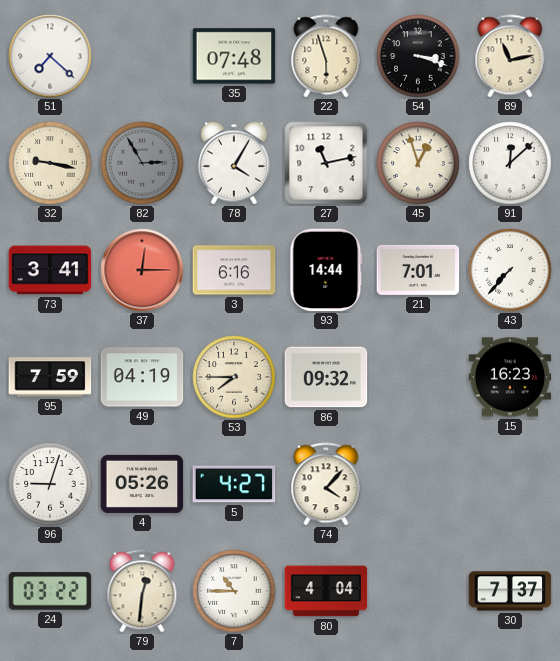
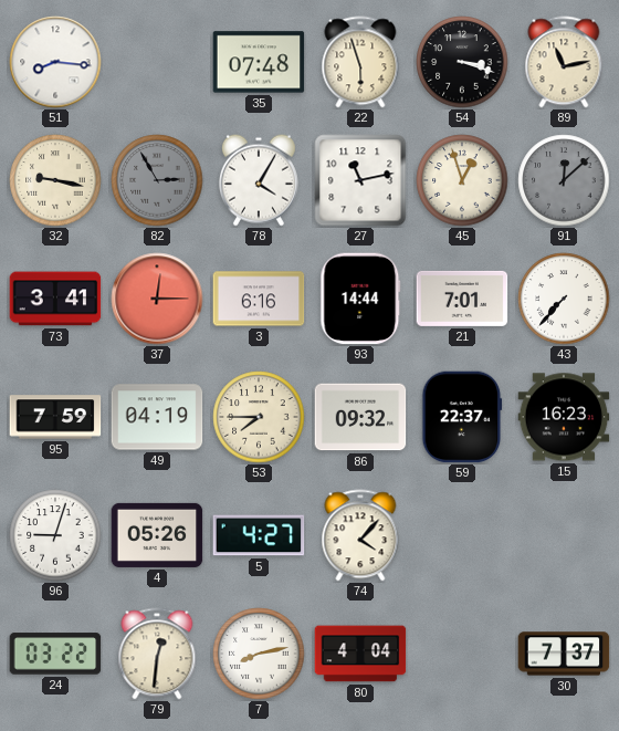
51: 7:22 -> 8:16
91 dial: white -> grey
59: none -> 22:37
7: 10:45 -> 8:13
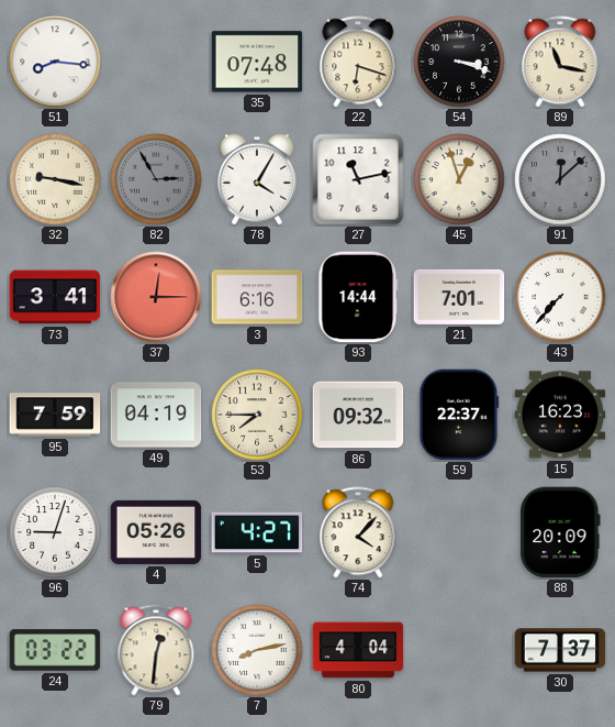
22: 5:57 -> 6:18
89: 11:13 -> 11:17
88: none -> 20:09
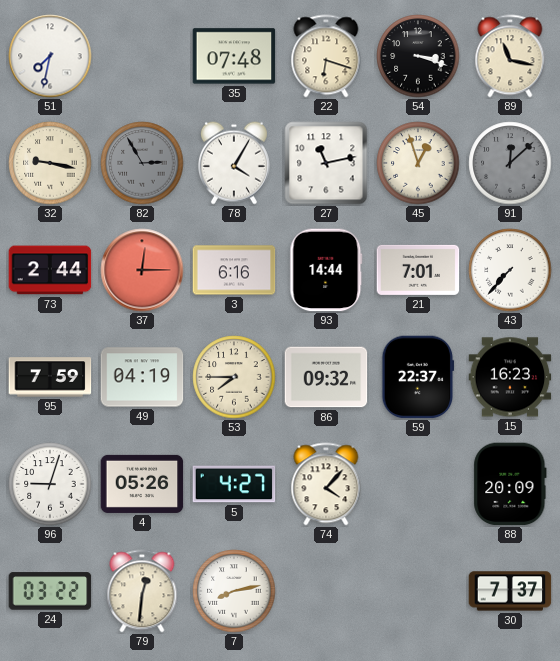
51: 8:16 -> 7:32
73: 3:41 -> 2:44
80: 4:04 -> none
